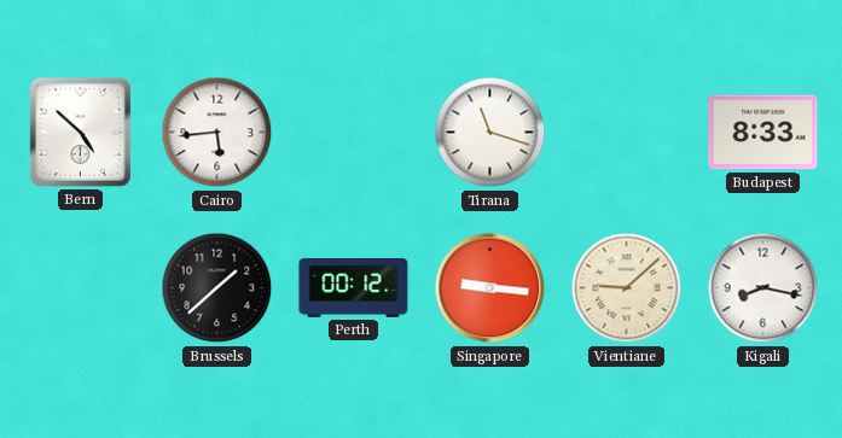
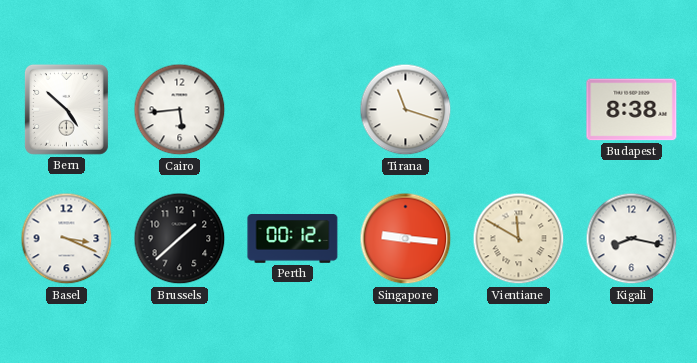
Budapest: 8:33 -> 8:38
Basel: none -> 3:19
Vientiane: 9:08 -> 11:50
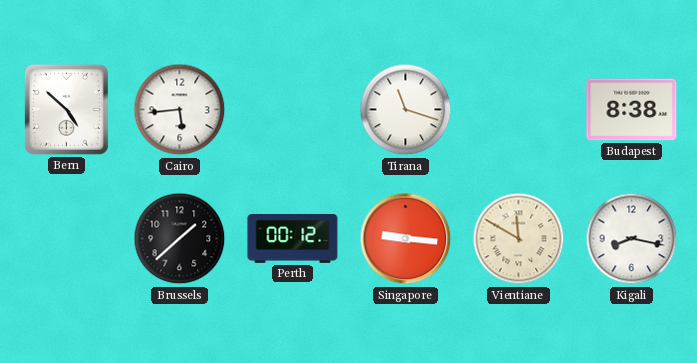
Basel: 3:19 -> none
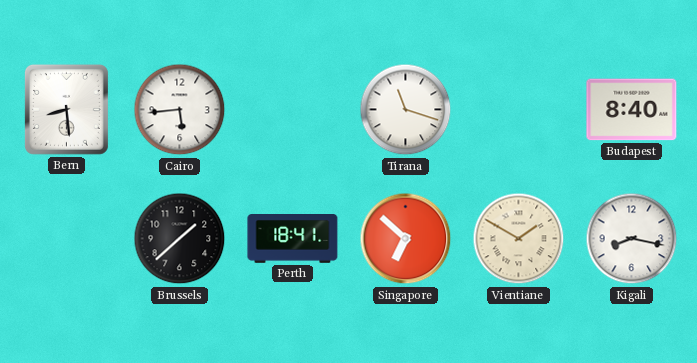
Bern: 4:52 -> 8:29
Budapest: 8:38 -> 8:40
Perth: 00:12 -> 18:41
Singapore: 9:16 -> 6:52
Vientiane: 11:50 -> 1:50
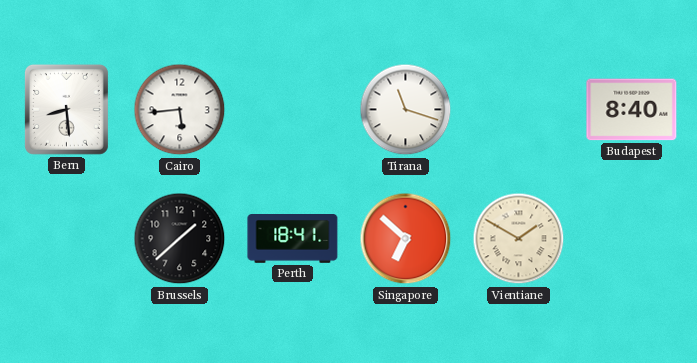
Kigali: 8:17 -> none
